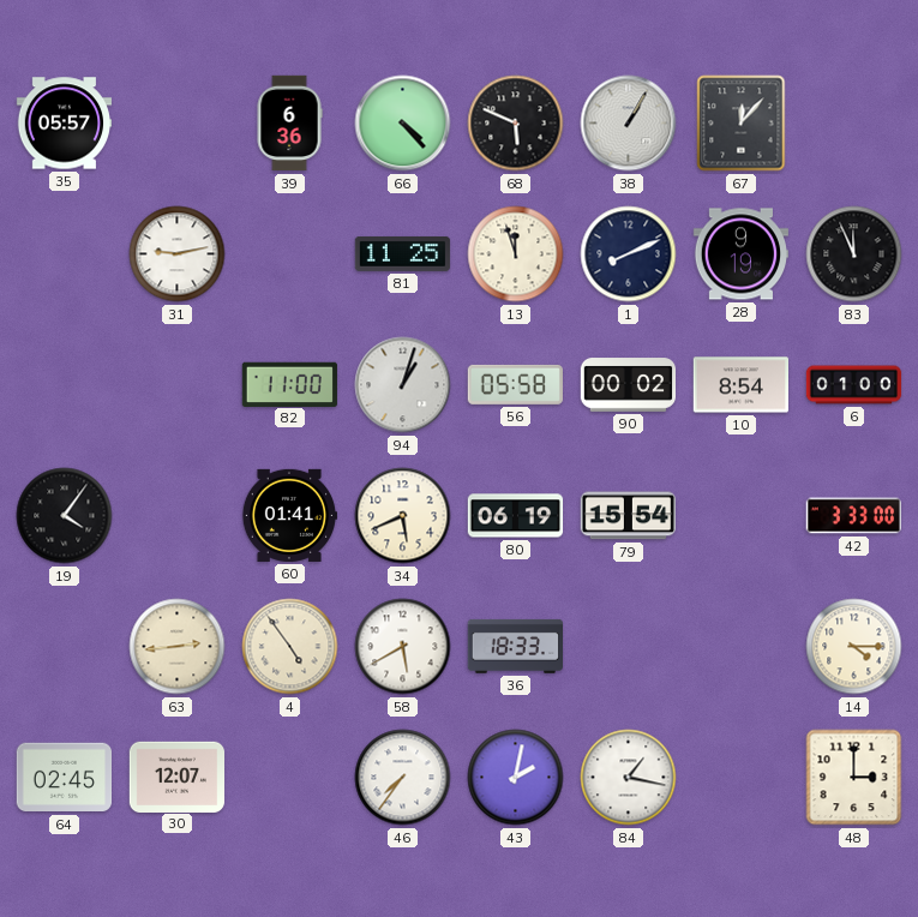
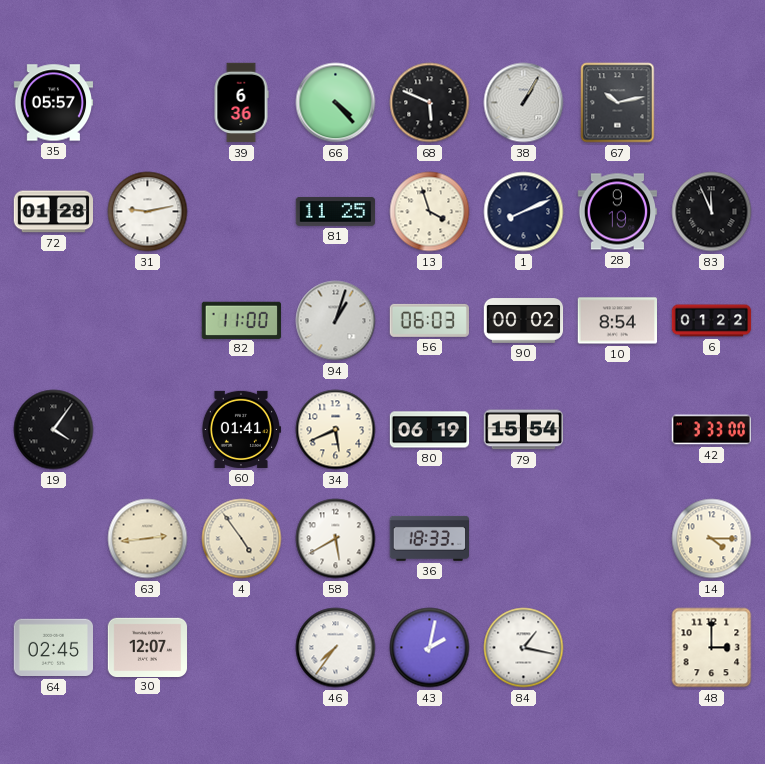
67: 12:07 -> 10:13
72: none -> 01:28
13: 11:57 -> 3:57
56: 05:58 -> 06:03
6: 01:00 -> 01:22
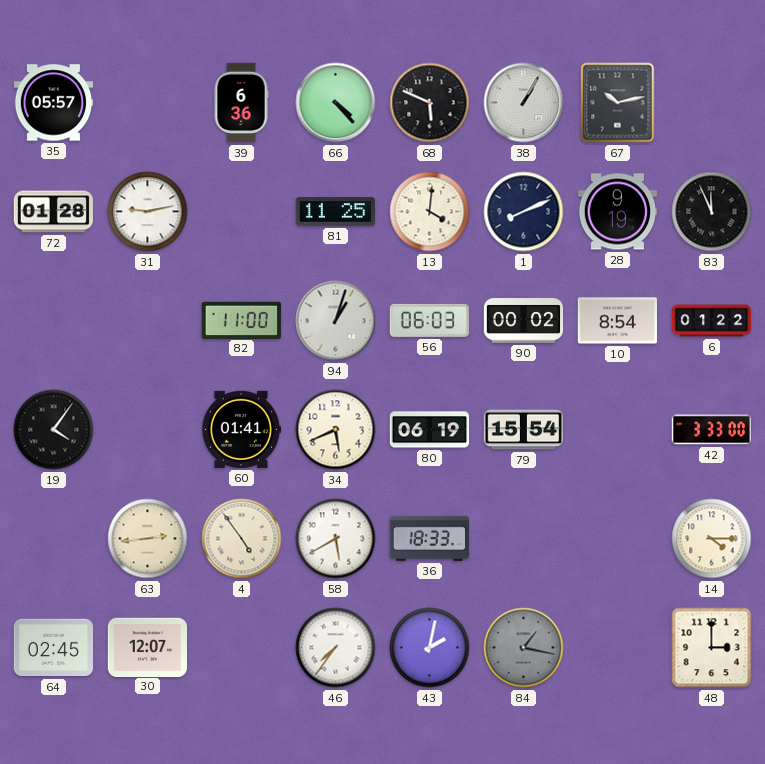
13: 3:57 -> 4:01
84 dial: white -> grey
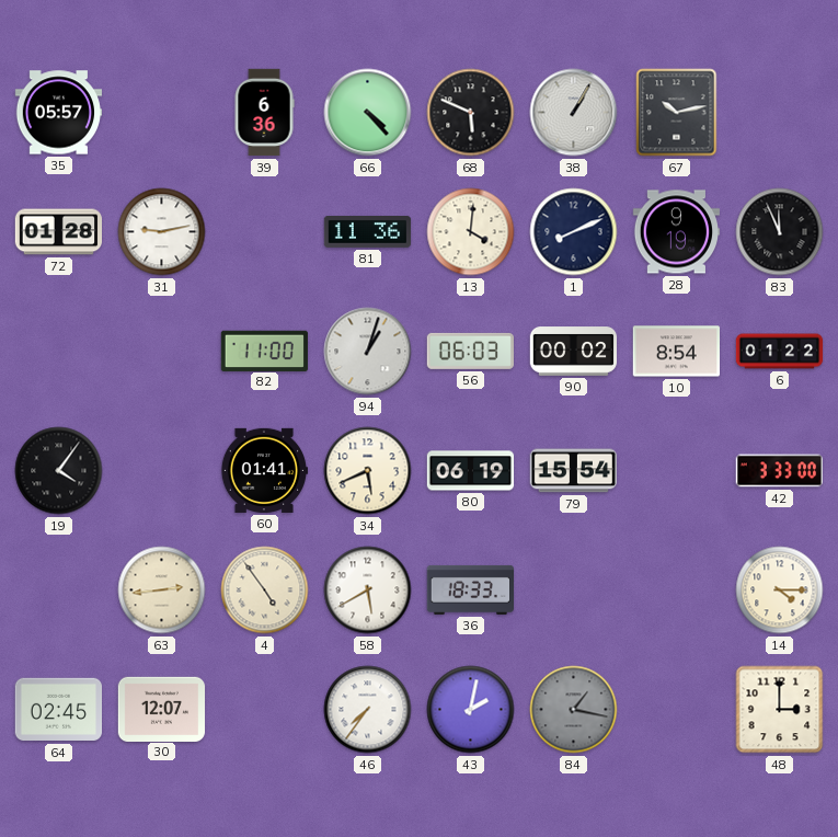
81: 11:25 -> 11:36
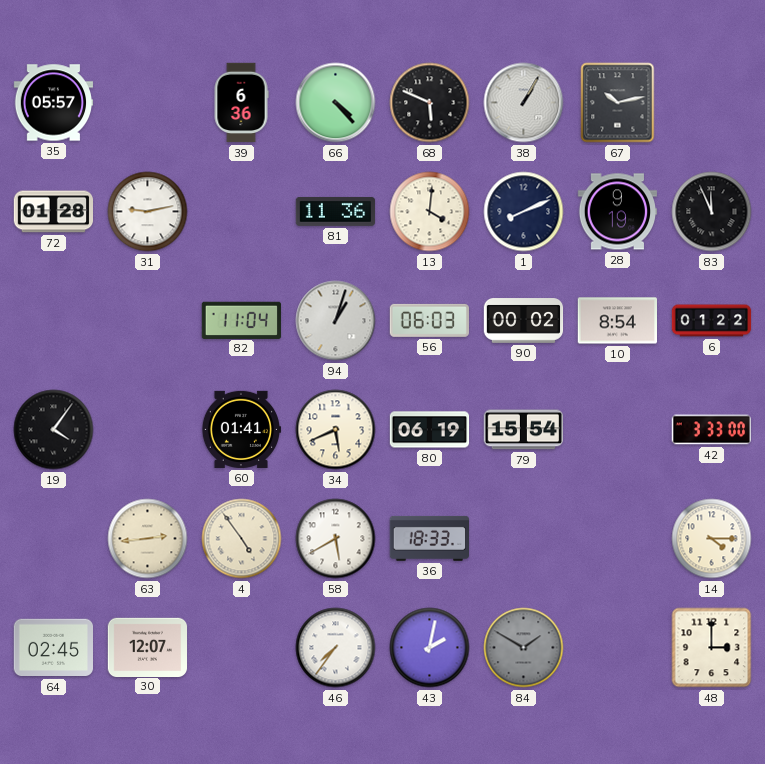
82: 11:00 -> 11:04
84: 1:17 -> 1:50
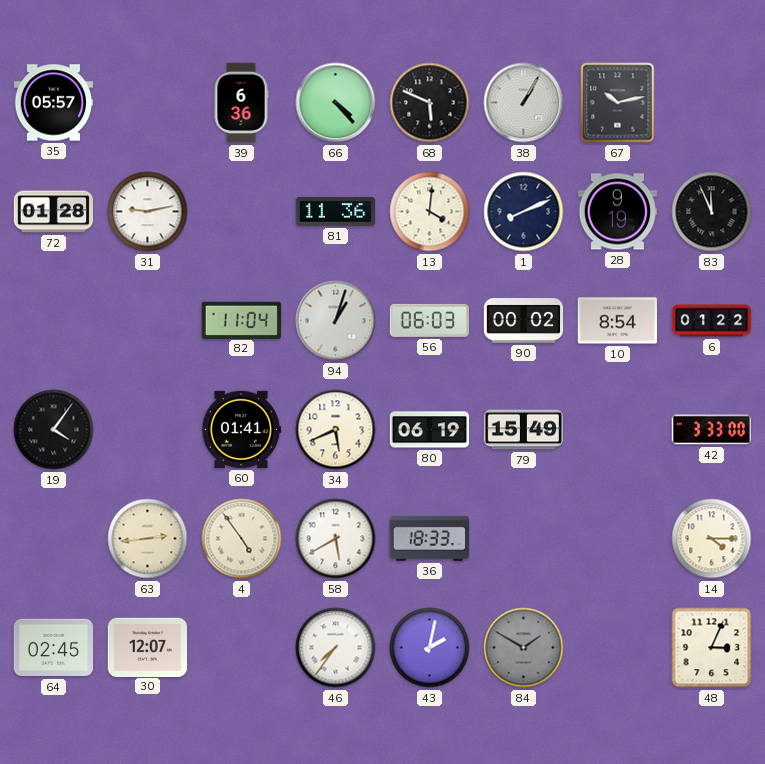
79: 15:54 -> 15:49
48: 3:00 -> 3:04
